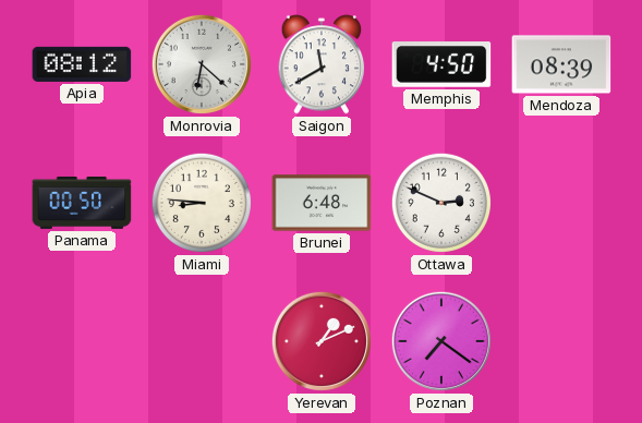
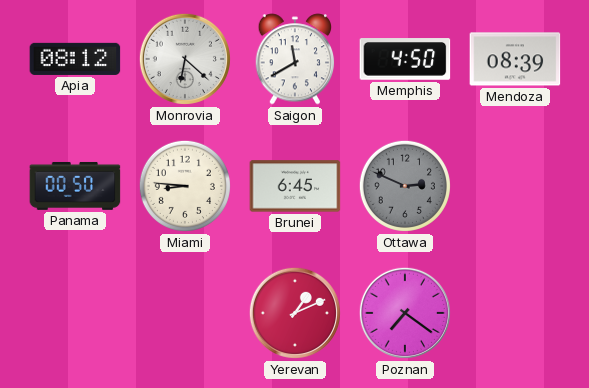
Brunei: 6:48 -> 6:45
Ottawa dial: white -> grey
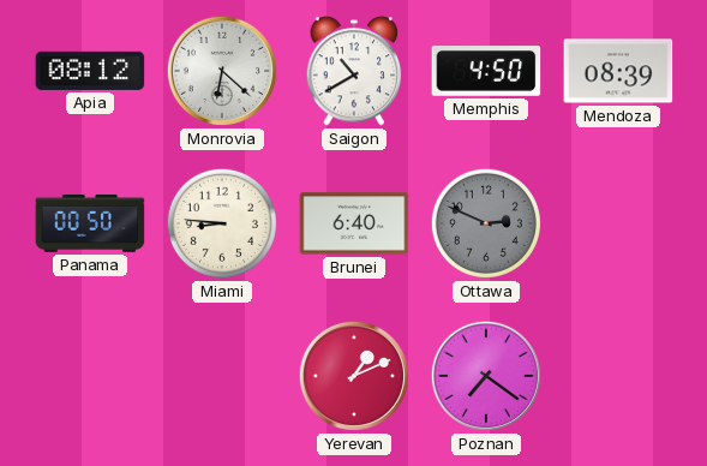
Saigon: 11:40 -> 10:40
Brunei: 6:45 -> 6:40
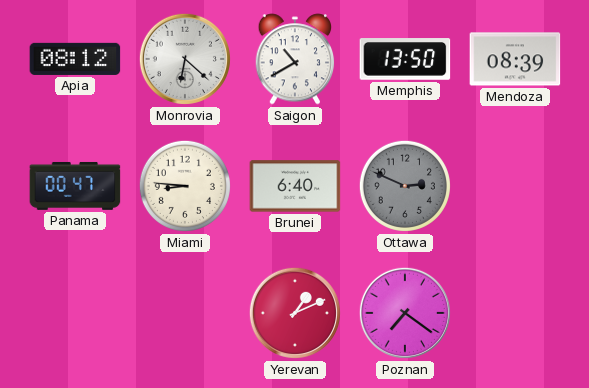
Memphis: 4:50 -> 13:50
Panama: 00:50 -> 00:47
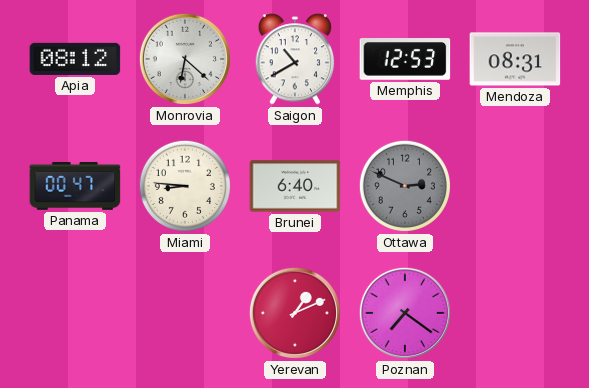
Memphis: 13:50 -> 12:53
Mendoza: 08:39 -> 08:31
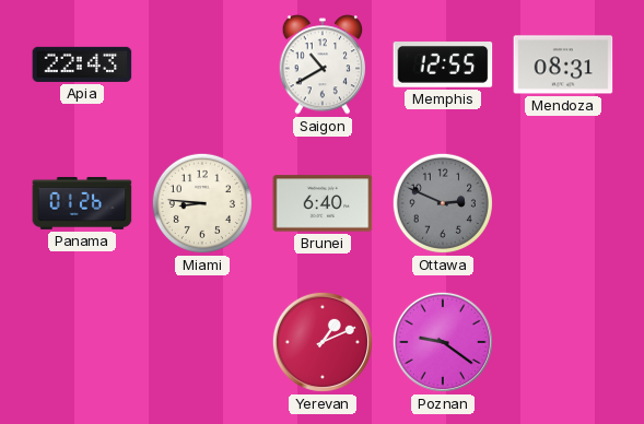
Apia: 08:12 -> 22:43
Monrovia: 6:22 -> none
Memphis: 12:53 -> 12:55
Panama: 00:47 -> 01:26
Poznan: 7:21 -> 9:21
